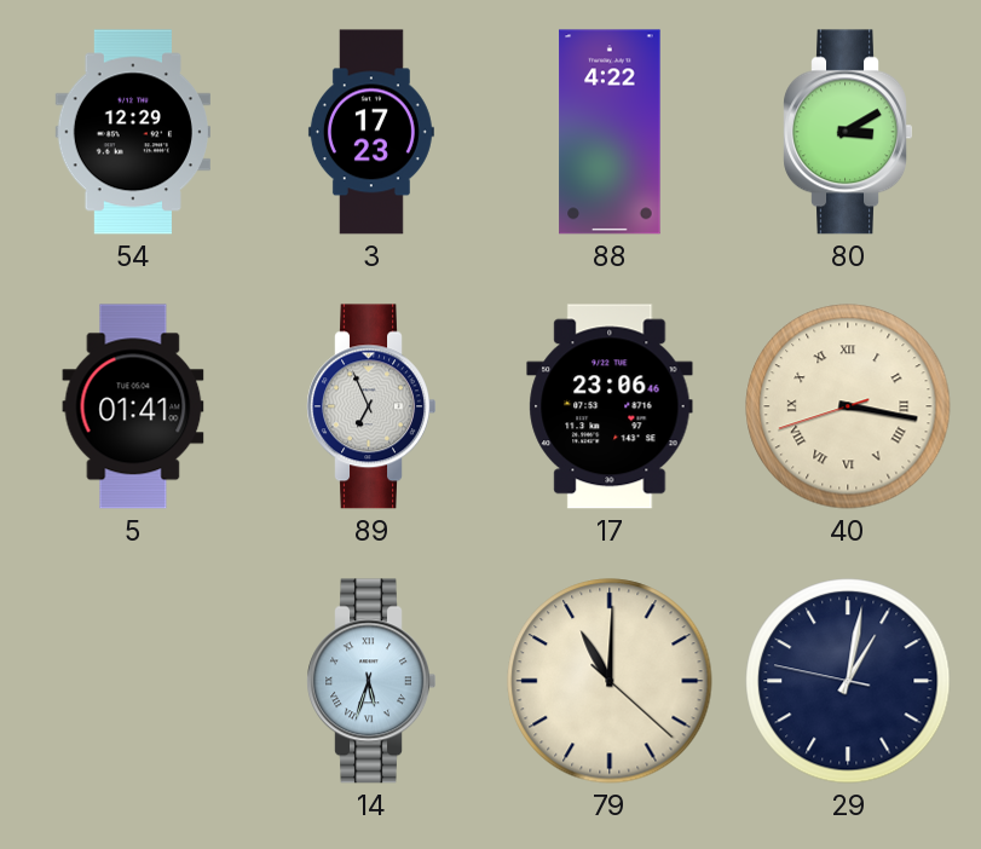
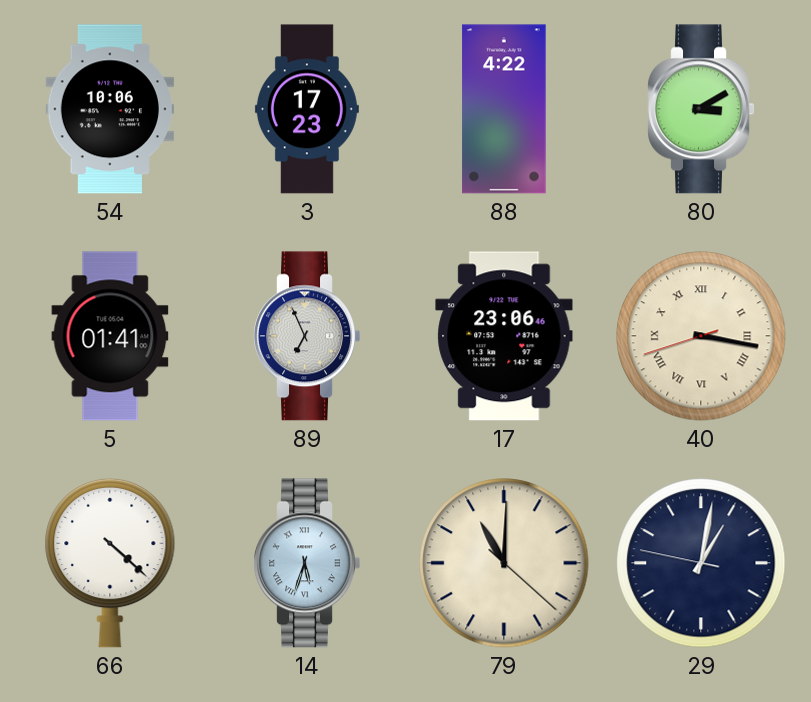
54: 12:29 -> 10:06
66: none -> 4:22
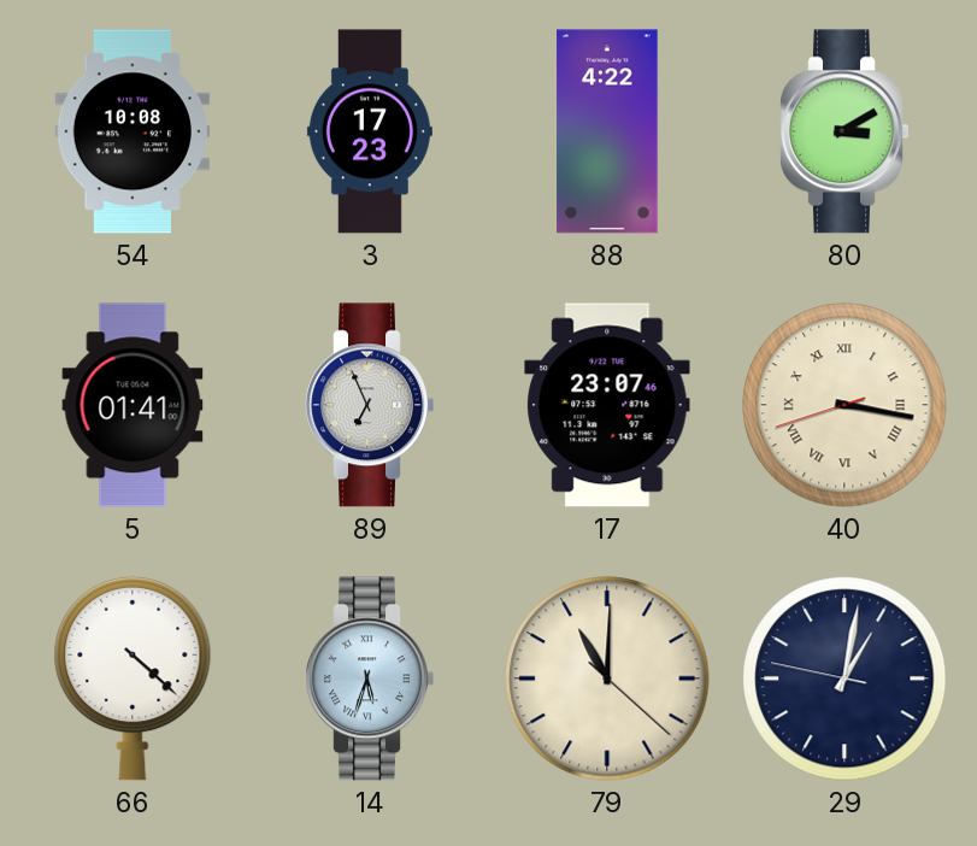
54: 10:06 -> 10:08
17: 23:06 -> 23:07
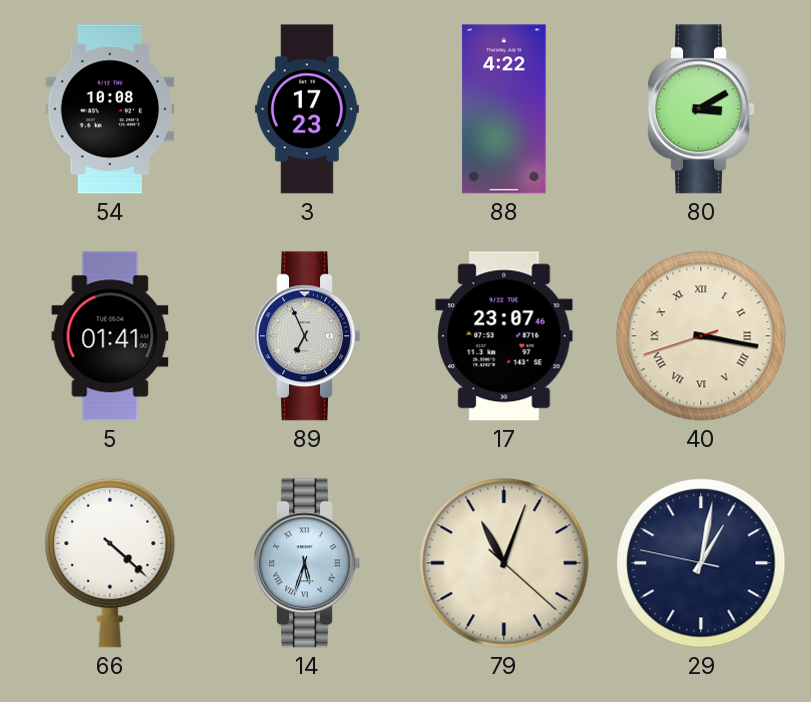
79: 11:00 -> 11:03
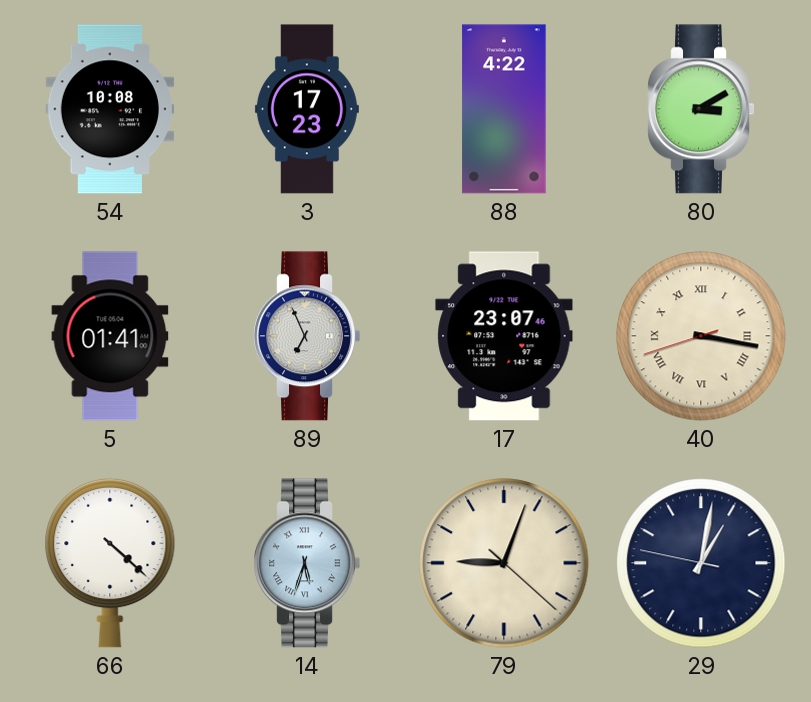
79: 11:03 -> 9:03
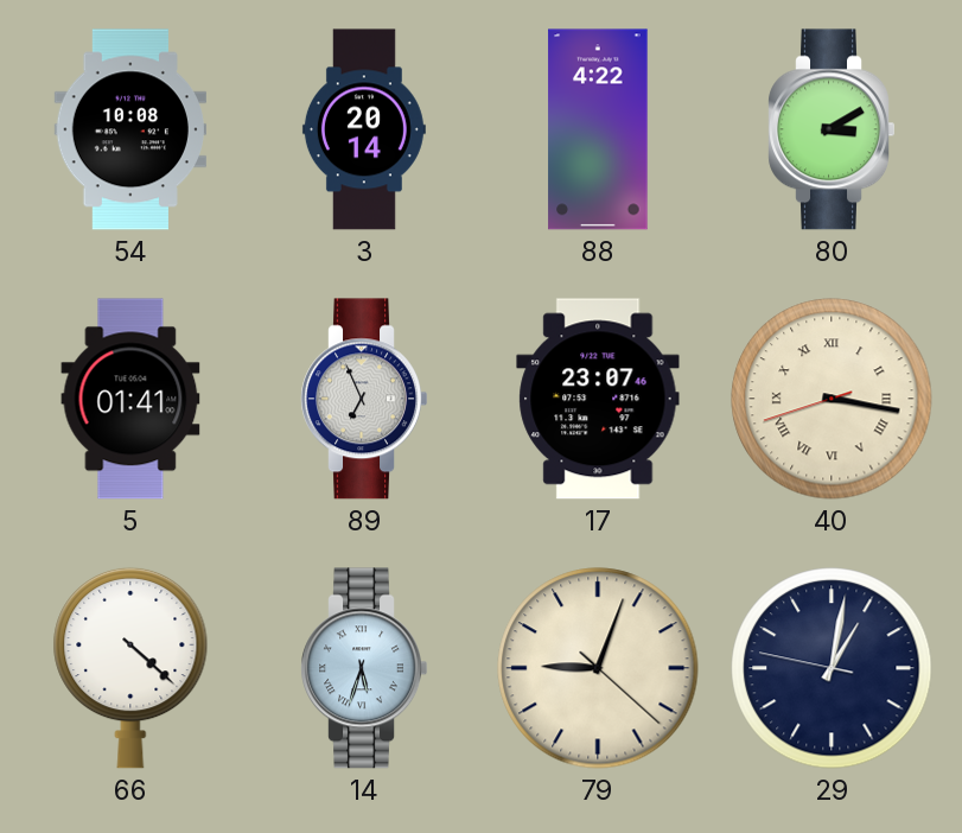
3: 17:23 -> 20:14
